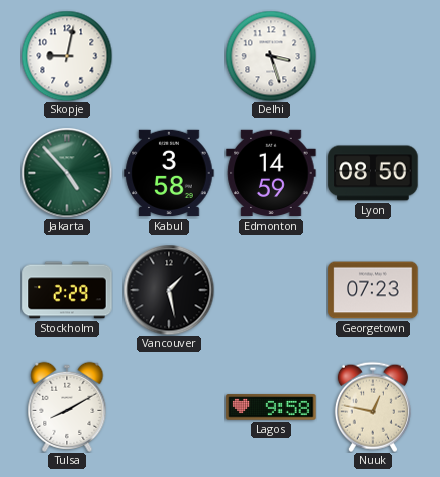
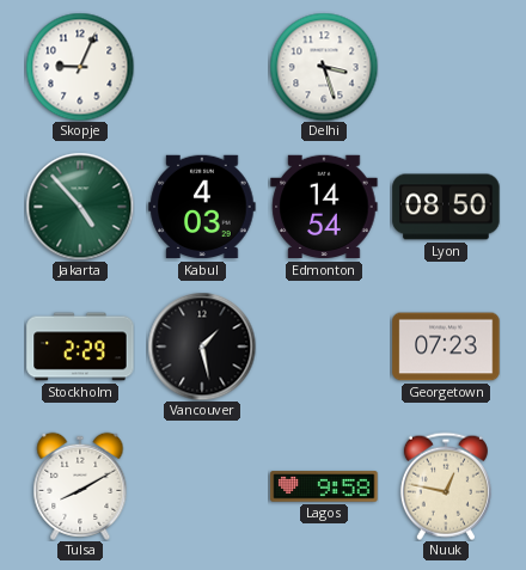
Skopje: 9:02 -> 9:04
Kabul: 3:58 -> 4:03
Edmonton: 14:59 -> 14:54
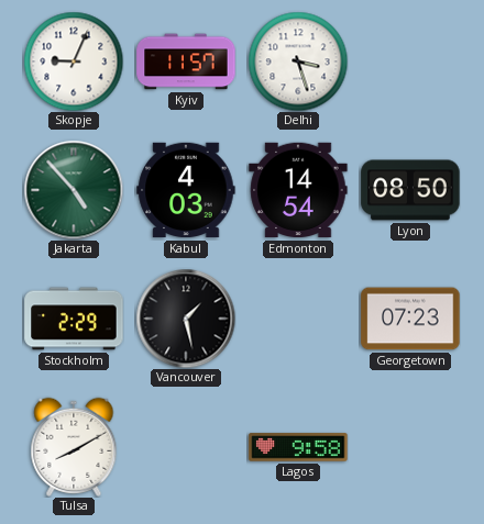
Kyiv: none -> 11:57
Nuuk: 12:47 -> none
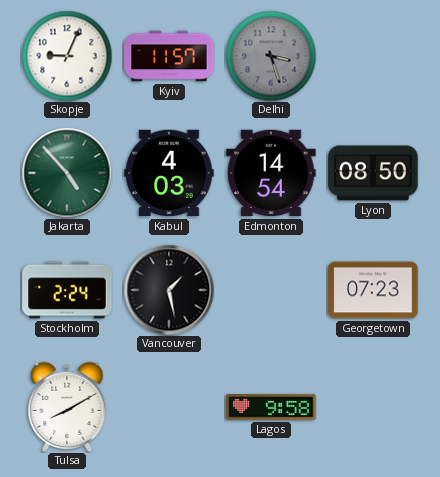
Delhi dial: white -> grey
Stockholm: 2:29 -> 2:24
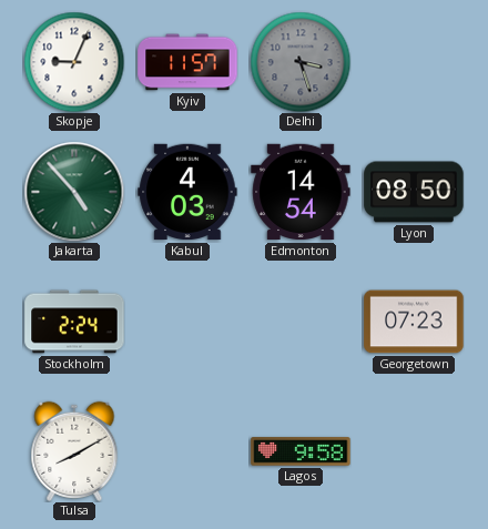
Vancouver: 1:28 -> none
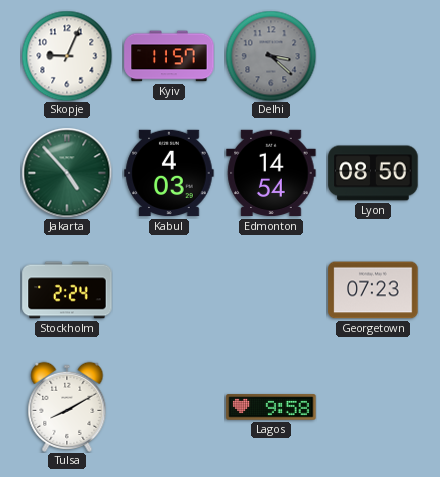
Delhi: 3:27 -> 3:22
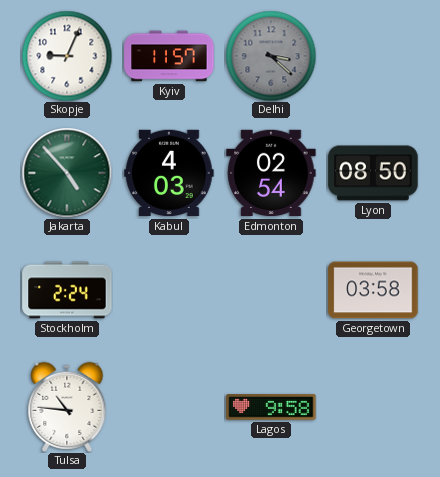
Edmonton: 14:54 -> 02:54
Georgetown: 07:23 -> 03:58
Tulsa: 8:10 -> 10:46
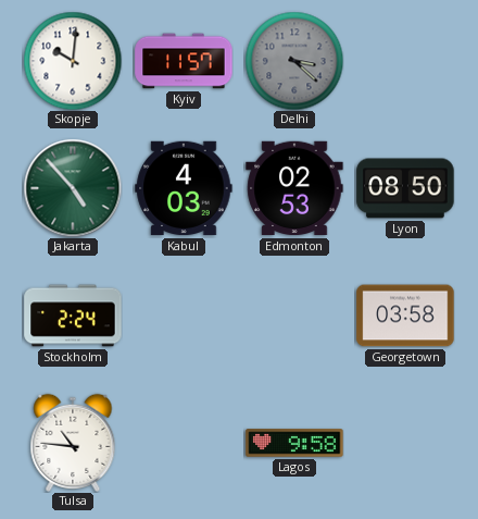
Skopje: 9:04 -> 10:01
Edmonton: 02:54 -> 02:53
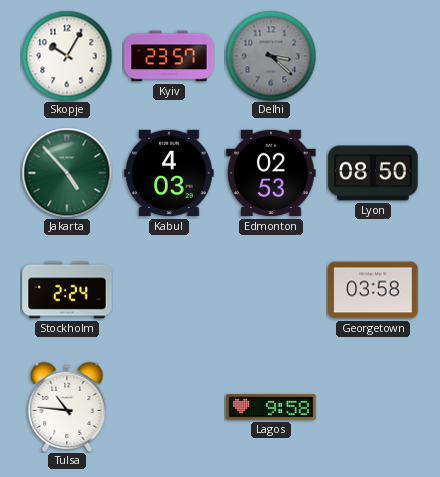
Skopje: 10:01 -> 10:05
Kyiv: 11:57 -> 23:57
